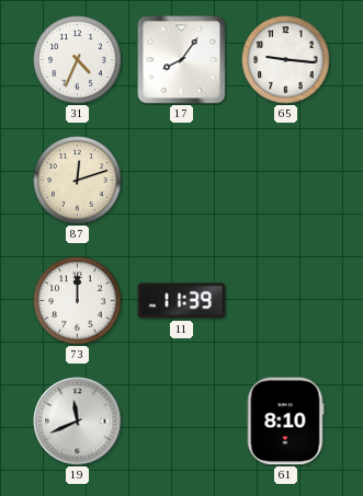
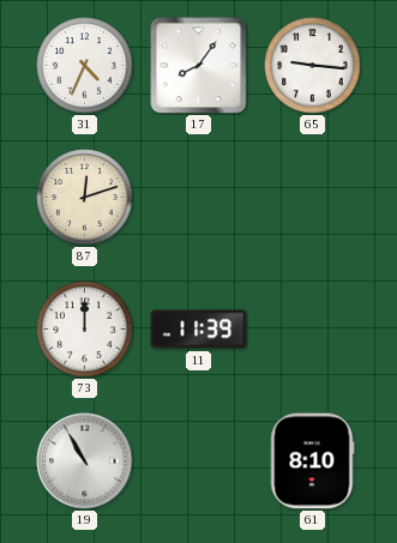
19: 11:41 -> 10:55
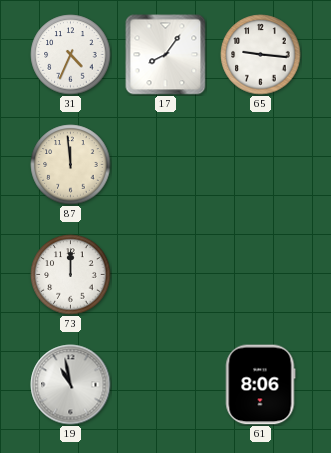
87: 12:12 -> 11:59
11: 11:39 -> none
19: 10:55 -> 10:58
61: 8:10 -> 8:06
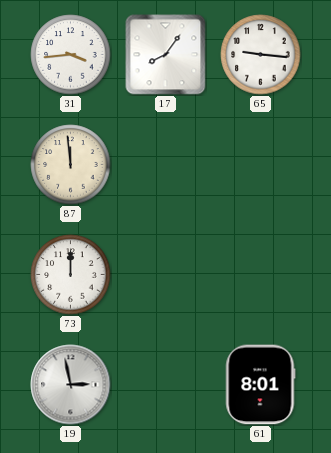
31: 4:34 -> 3:44
19: 10:58 -> 2:58
61: 8:06 -> 8:01
